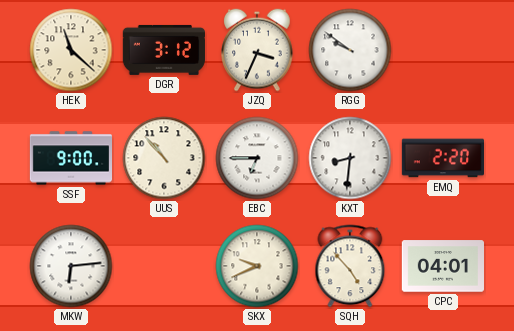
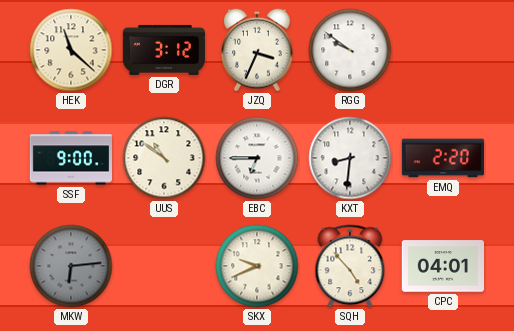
UUS: 10:53 -> 10:51
MKW dial: white -> grey
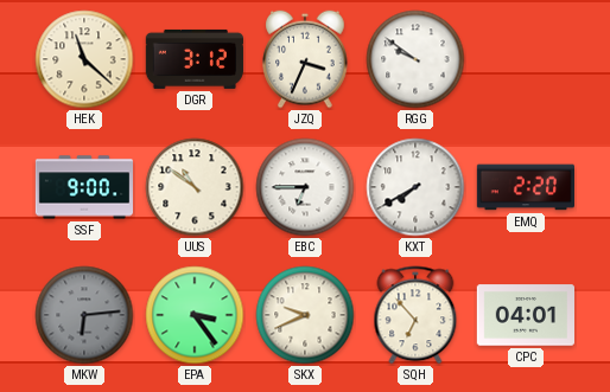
KXT: 8:31 -> 7:40
EPA: none -> 3:24
SQH: 4:53 -> 6:53
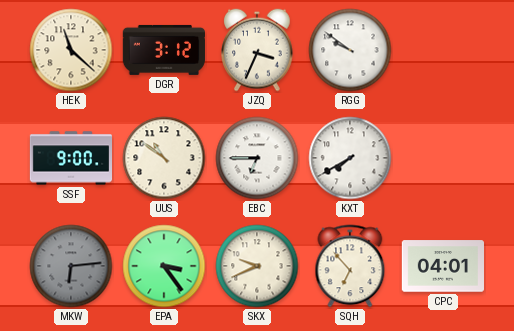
EMQ: 2:20 -> none
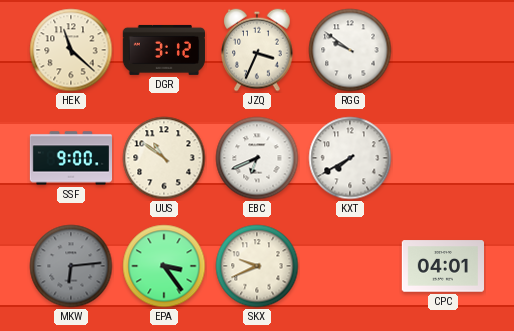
EBC: 6:45 -> 6:41
SQH: 6:53 -> none
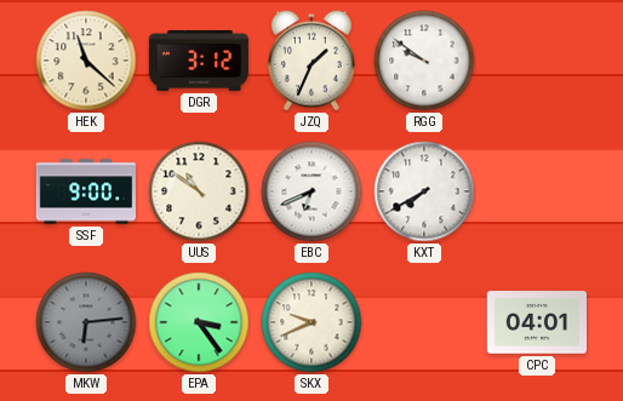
JZQ: 3:34 -> 1:34
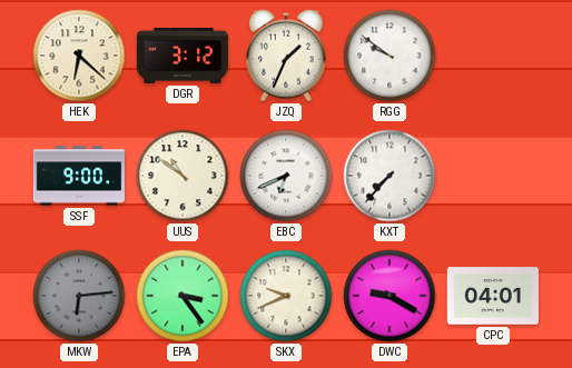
HEK: 11:22 -> 6:22
KXT: 7:40 -> 7:37
DWC: none -> 9:20
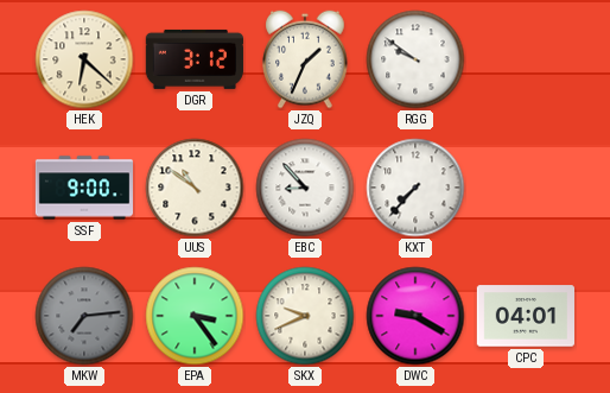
EBC: 6:41 -> 8:53
MKW: 6:14 -> 7:14
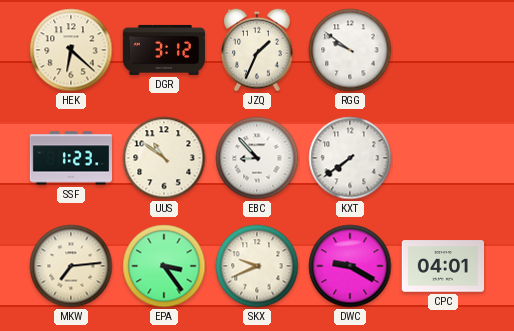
SSF: 9:00 -> 1:23
KXT: 7:37 -> 7:39
MKW dial: grey -> cream
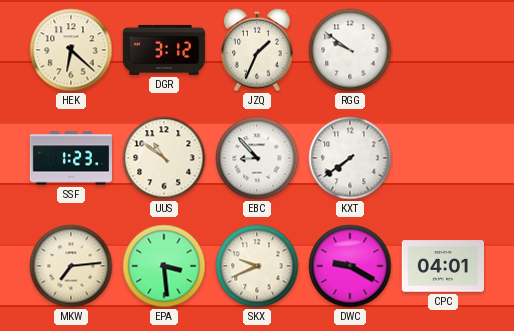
EPA: 3:24 -> 3:29
